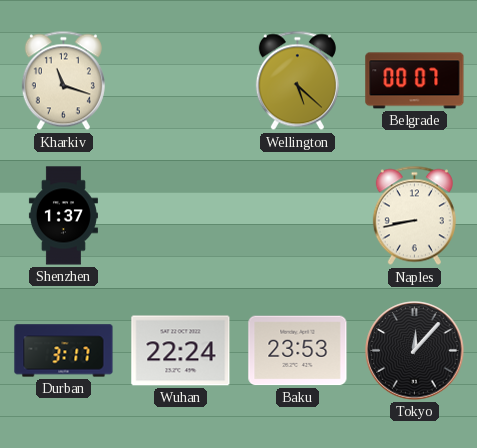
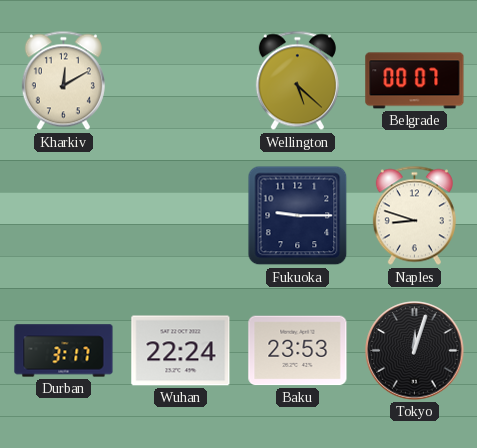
Kharkiv: 11:18 -> 12:10
Shenzhen: 1:37 -> none
Fukuoka: none -> 9:15
Naples: 8:43 -> 8:48
Tokyo: 12:07 -> 12:03
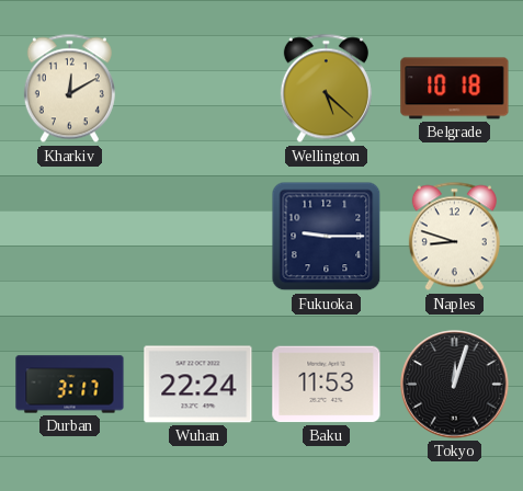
Belgrade: 00:07 -> 10:18
Baku: 23:53 -> 11:53
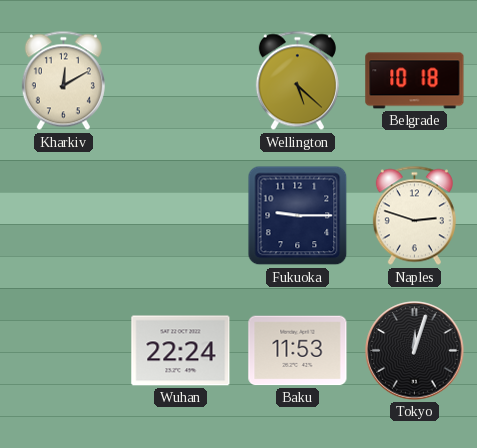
Naples: 8:48 -> 2:48
Durban: 3:17 -> none
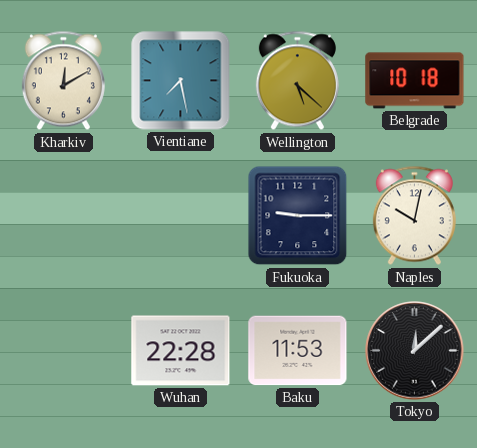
Vientiane: none -> 7:28
Naples: 2:48 -> 10:02
Wuhan: 22:24 -> 22:28
Tokyo: 12:03 -> 12:08
